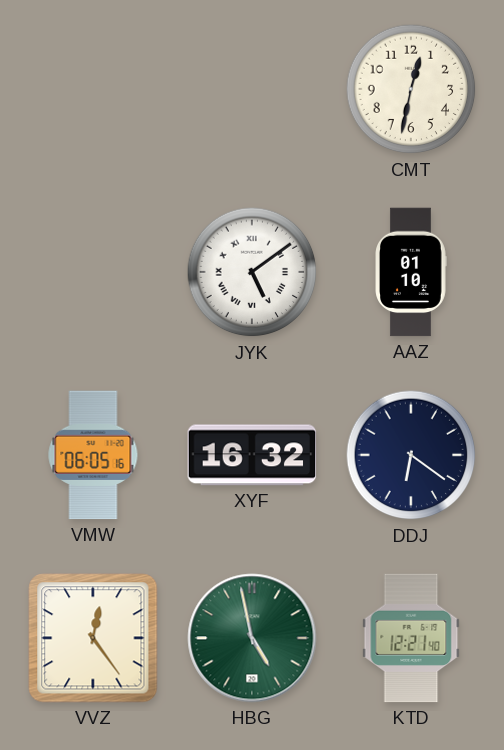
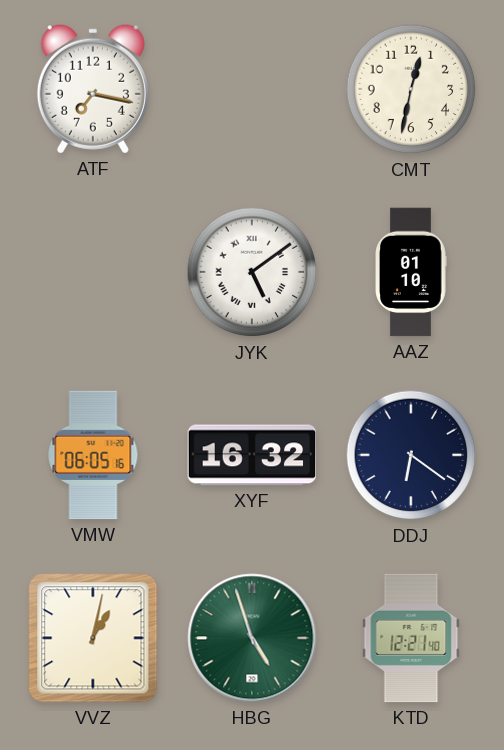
ATF: none -> 7:17
VVZ: 12:24 -> 1:02
HBG: 4:58 -> 4:57
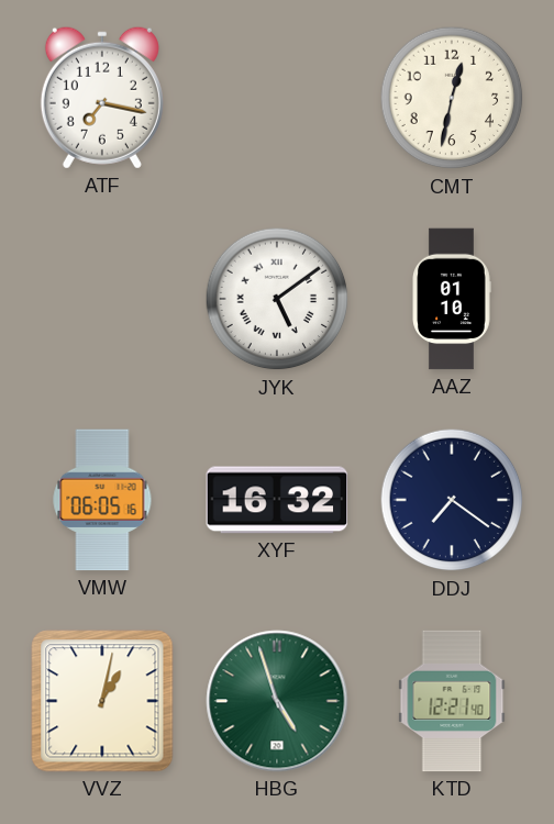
DDJ: 6:21 -> 7:21
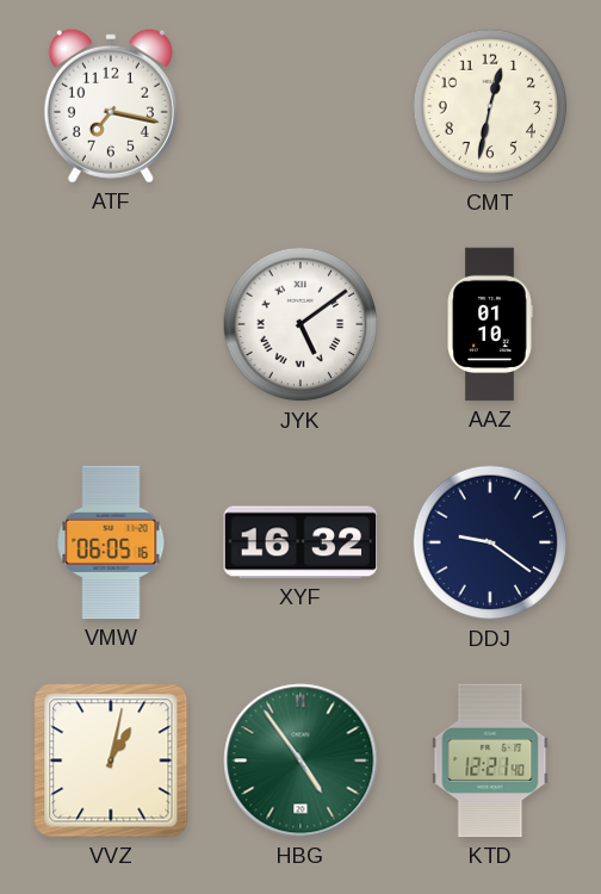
DDJ: 7:21 -> 9:21
HBG: 4:57 -> 4:54
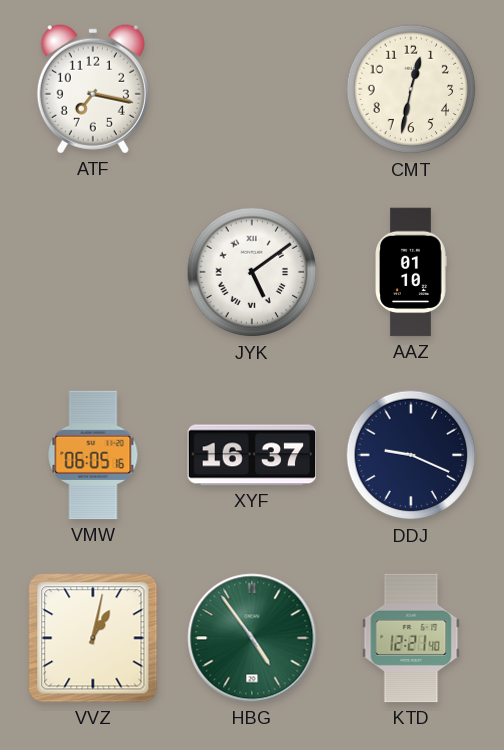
XYF: 16:32 -> 16:37
DDJ: 9:21 -> 9:19
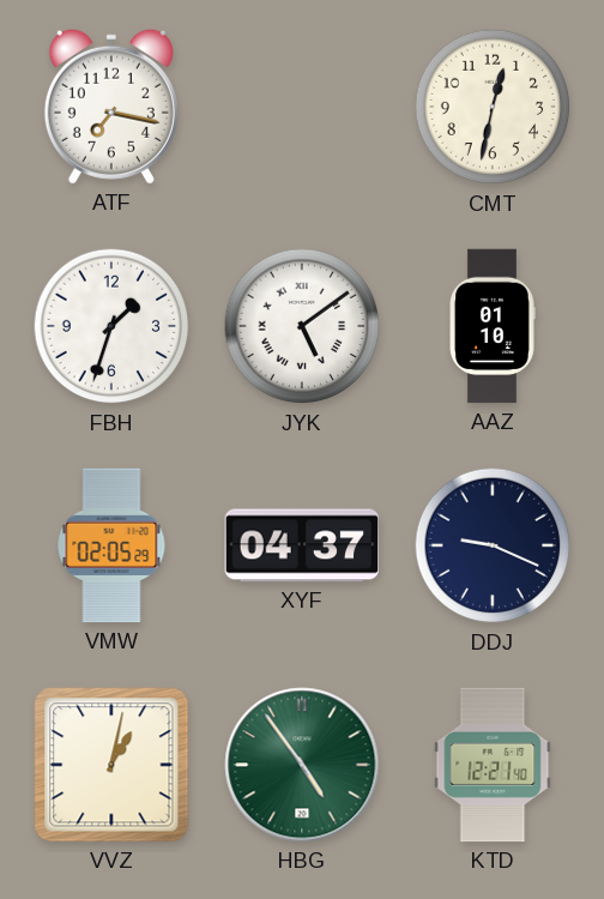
FBH: none -> 1:33
VMW: 06:05 -> 02:05
XYF: 16:37 -> 04:37
